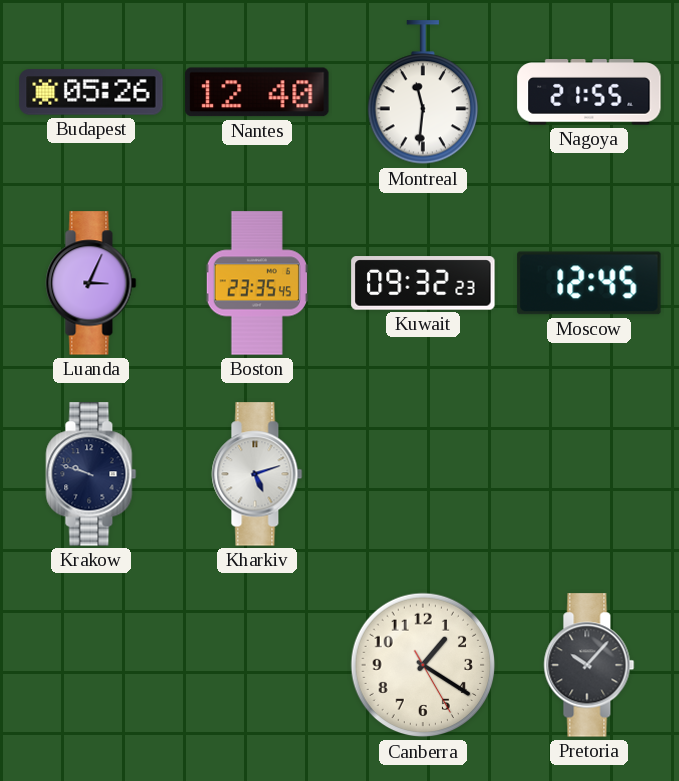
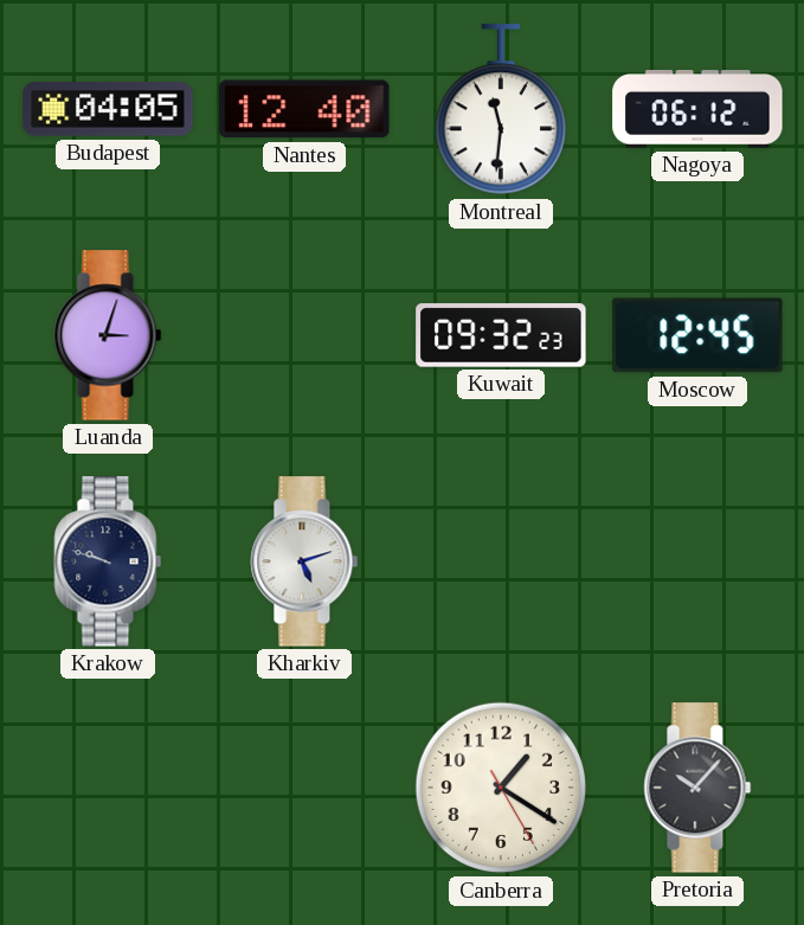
Budapest: 05:26 -> 04:05
Nagoya: 21:55 -> 06:12
Luanda: 3:04 -> 3:03
Boston: 23:35 -> none
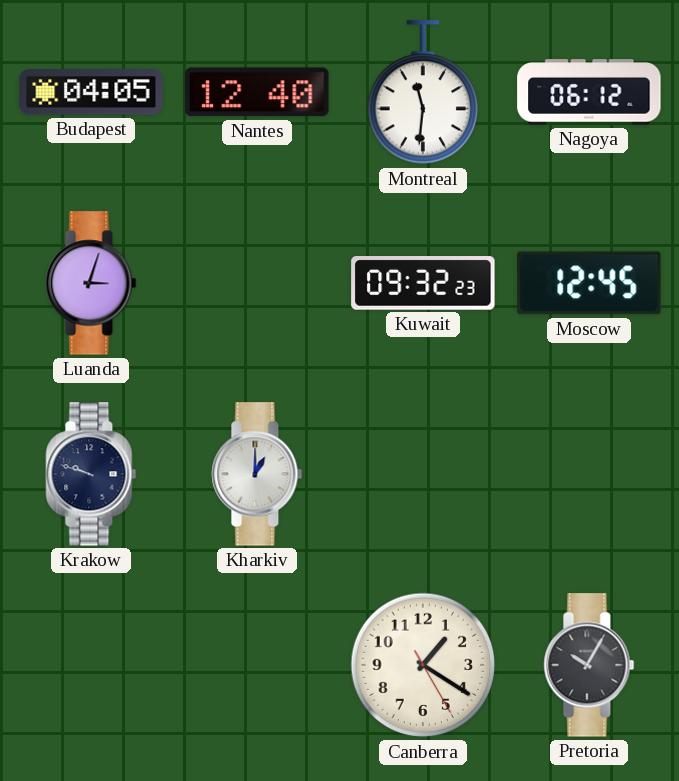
Kharkiv: 5:12 -> 1:00
Pretoria: 10:07 -> 10:05
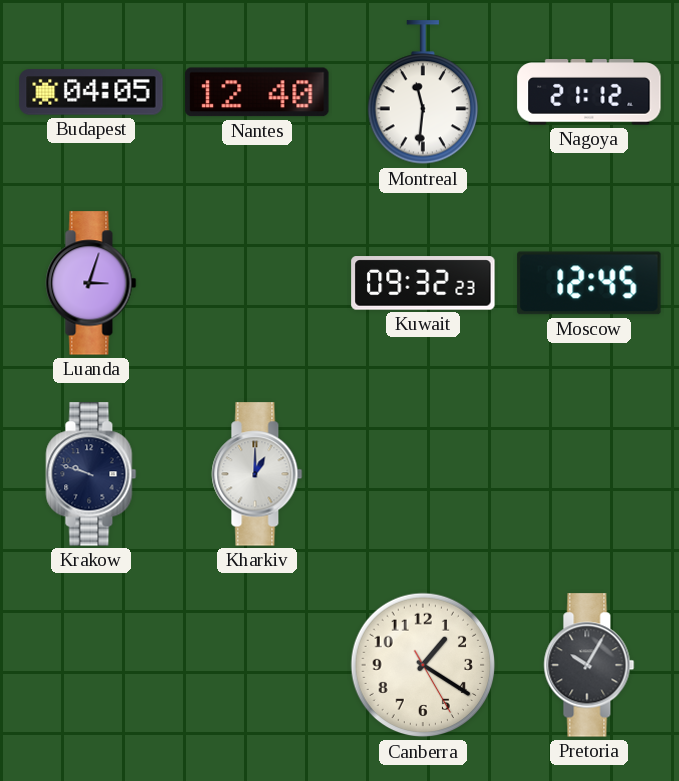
Nagoya: 06:12 -> 21:12
